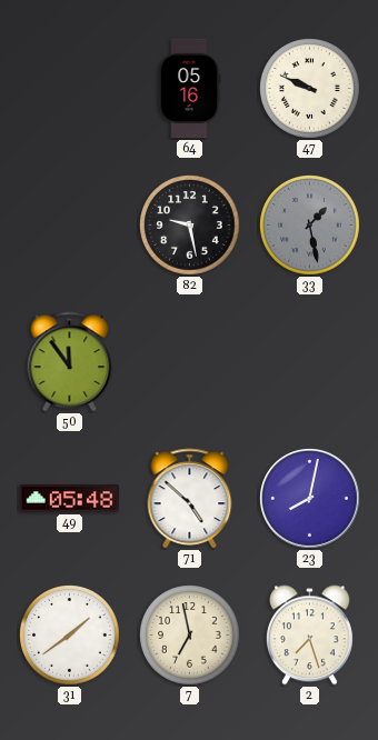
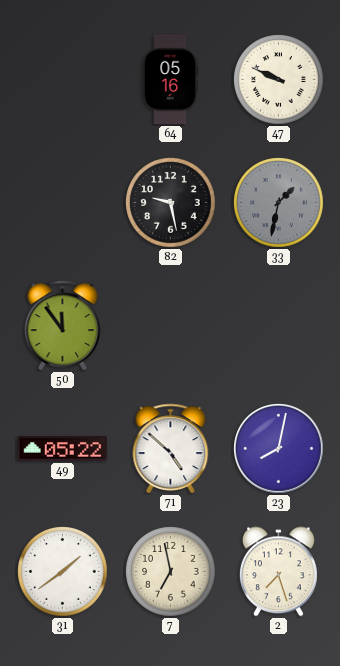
33: 1:28 -> 1:32
49: 05:48 -> 05:22
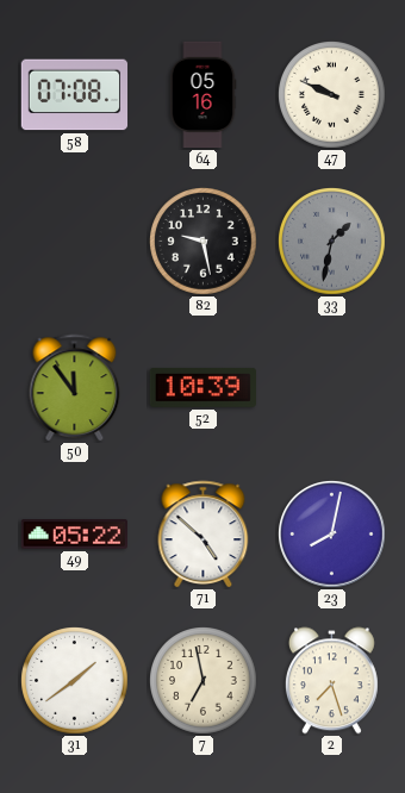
58: none -> 07:08
52: none -> 10:39
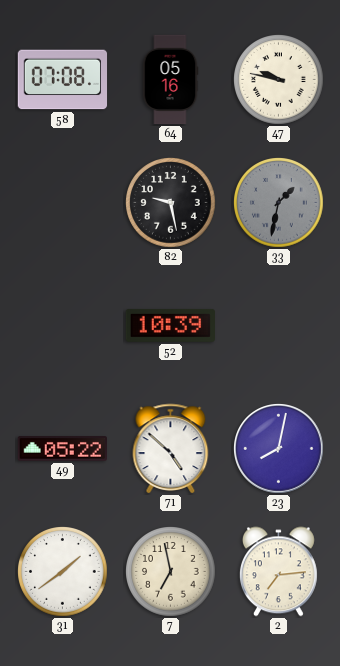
47: 9:49 -> 9:47
50: 11:54 -> none
2: 7:27 -> 7:14
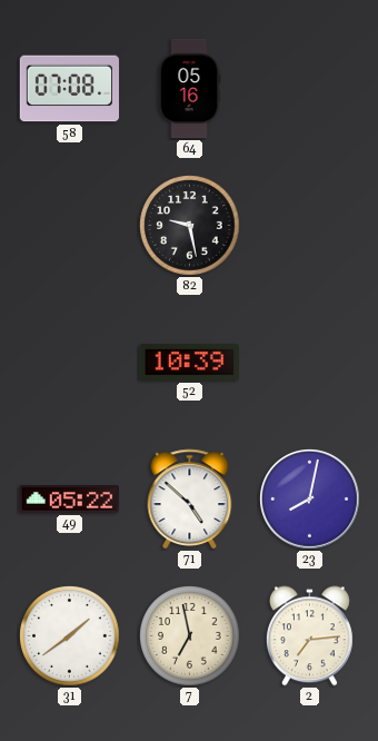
47: 9:47 -> none
33: 1:32 -> none
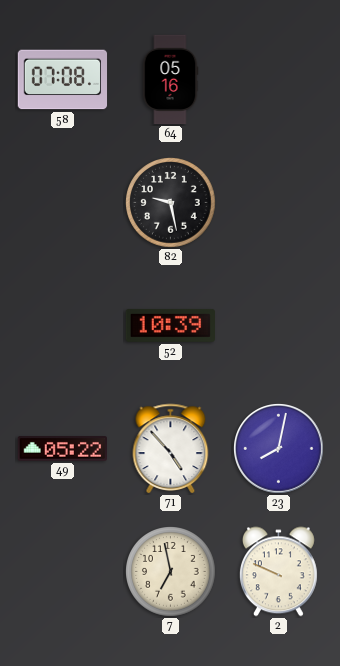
71: 4:52 -> 4:53
31: 1:39 -> none
2: 7:14 -> 9:49
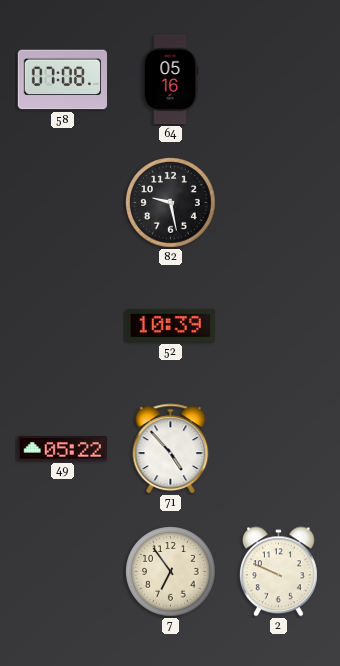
23: 8:02 -> none
7: 6:58 -> 6:54
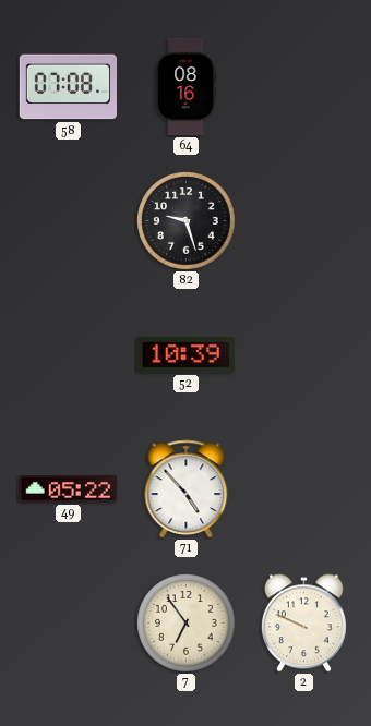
64: 05:16 -> 08:16
82: 9:28 -> 9:27
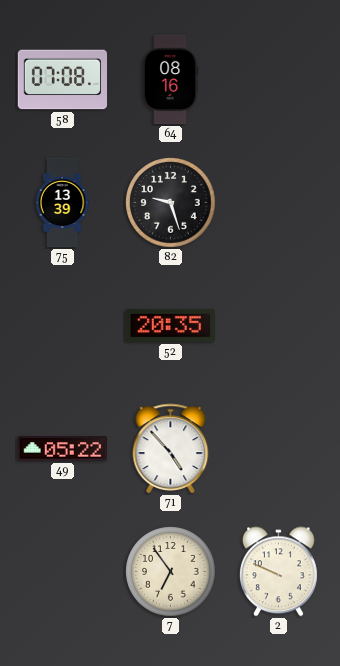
75: none -> 13:39
52: 10:39 -> 20:35
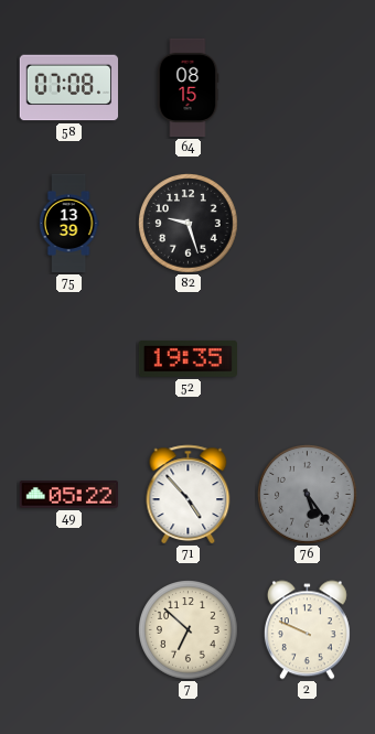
64: 08:16 -> 08:15
52: 20:35 -> 19:35
76: none -> 5:24
7: 6:54 -> 6:52
